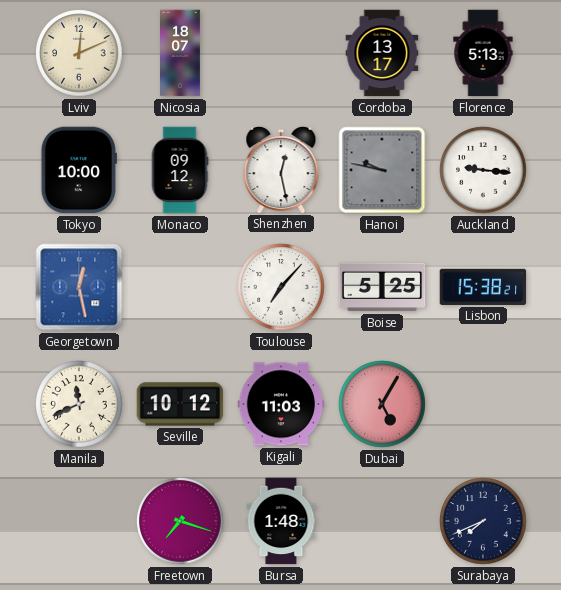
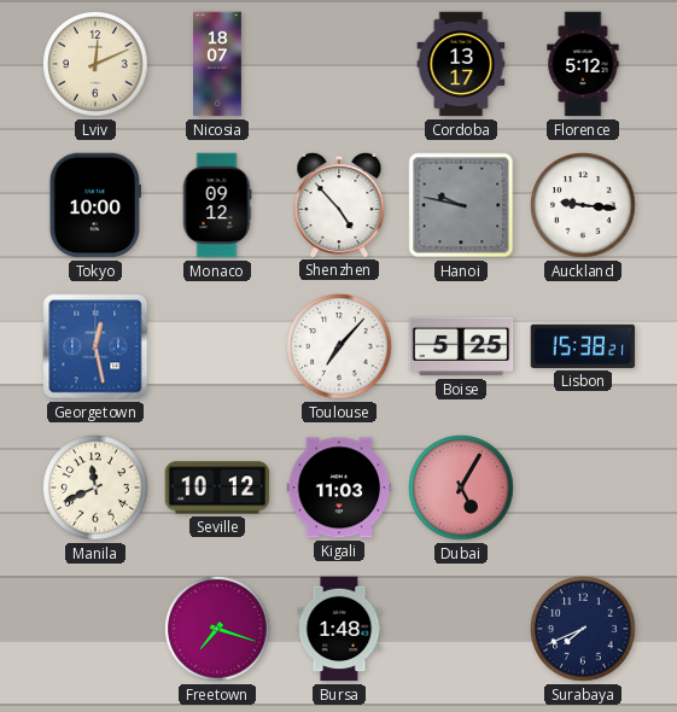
Florence: 5:13 -> 5:12
Shenzhen: 12:28 -> 4:53
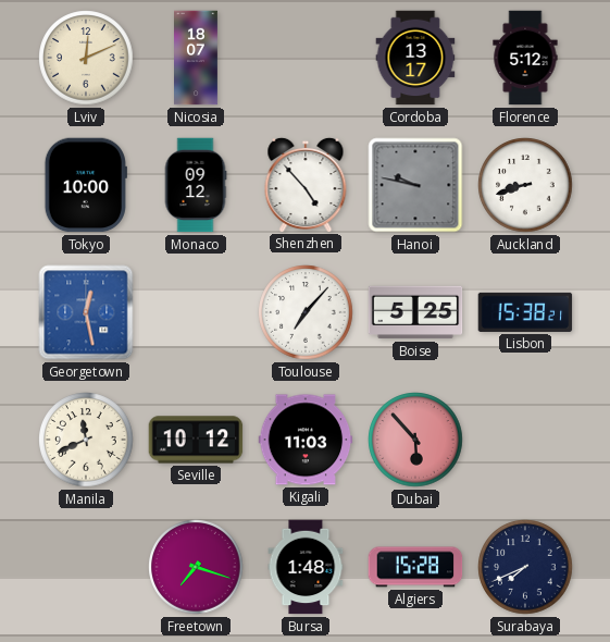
Auckland: 9:16 -> 8:42
Dubai: 5:05 -> 5:53
Algiers: none -> 15:28
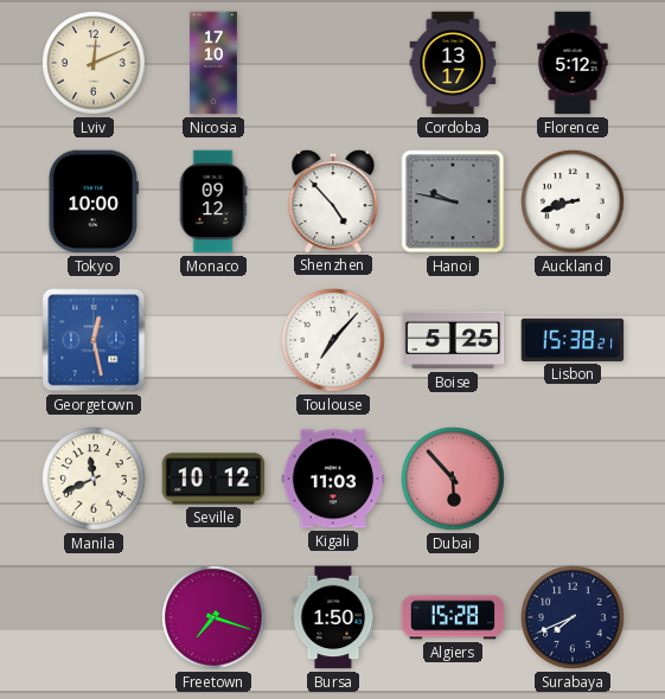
Nicosia: 18:07 -> 17:10
Bursa: 1:48 -> 1:50
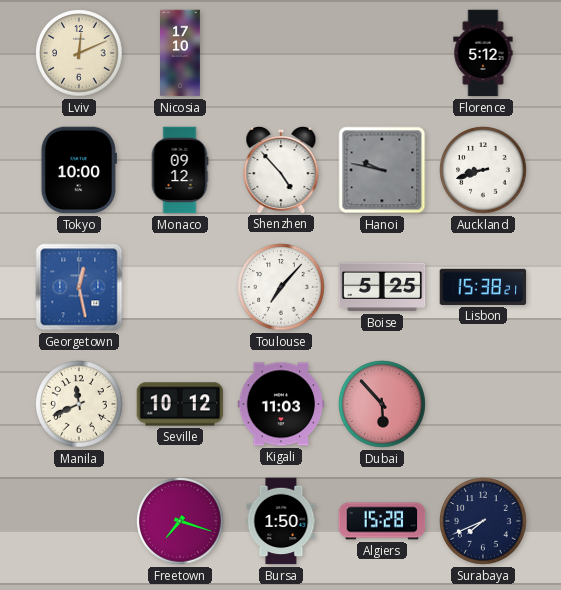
Cordoba: 13:17 -> none
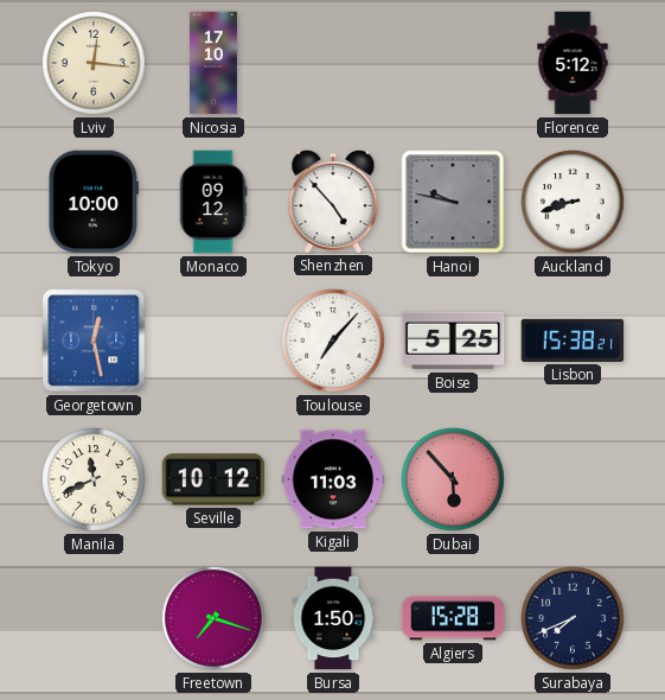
Lviv: 12:11 -> 12:16
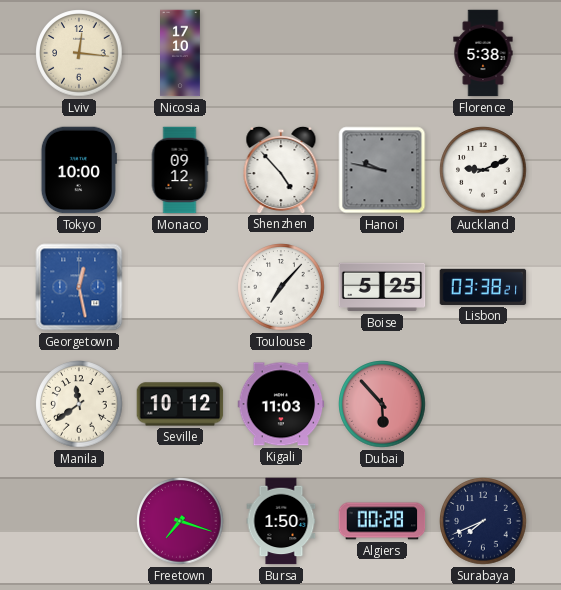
Florence: 5:12 -> 5:38
Auckland: 8:42 -> 9:11
Lisbon: 15:38 -> 03:38
Manila: 11:41 -> 11:39
Algiers: 15:28 -> 00:28
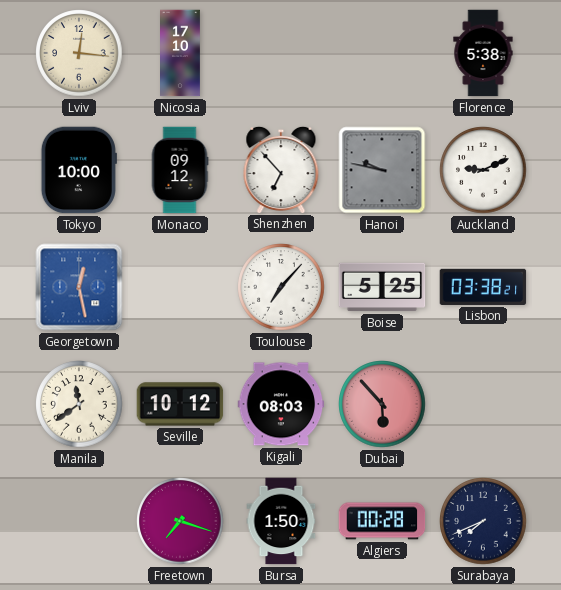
Shenzhen: 4:53 -> 6:53
Kigali: 11:03 -> 08:03
